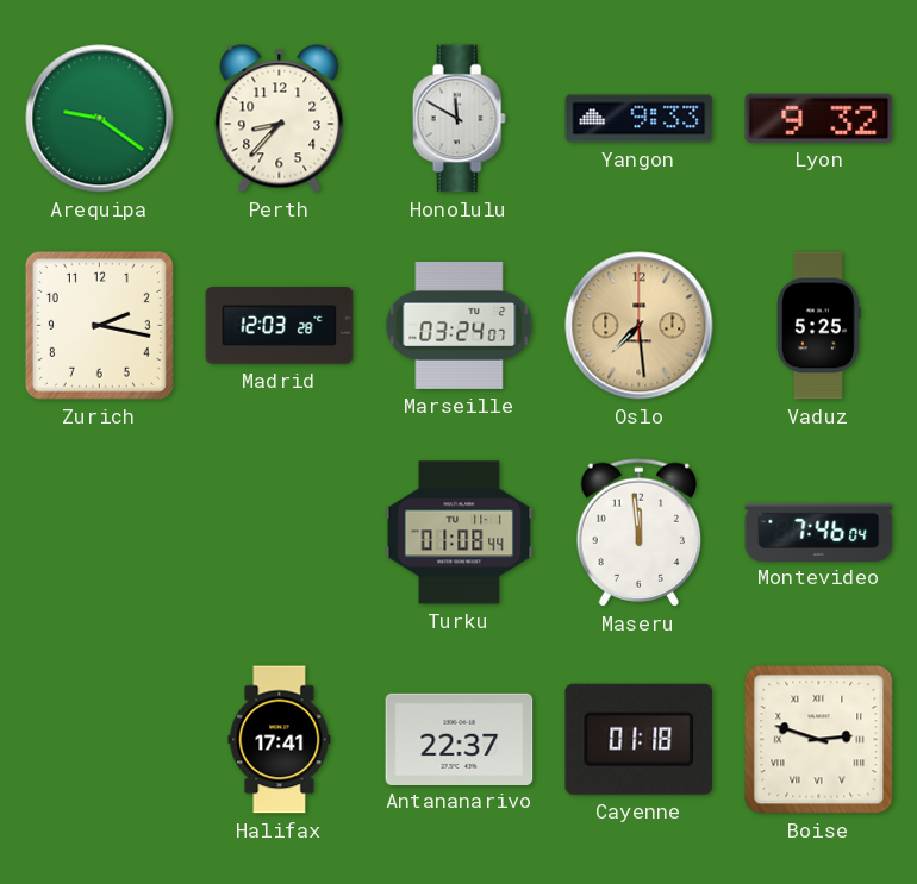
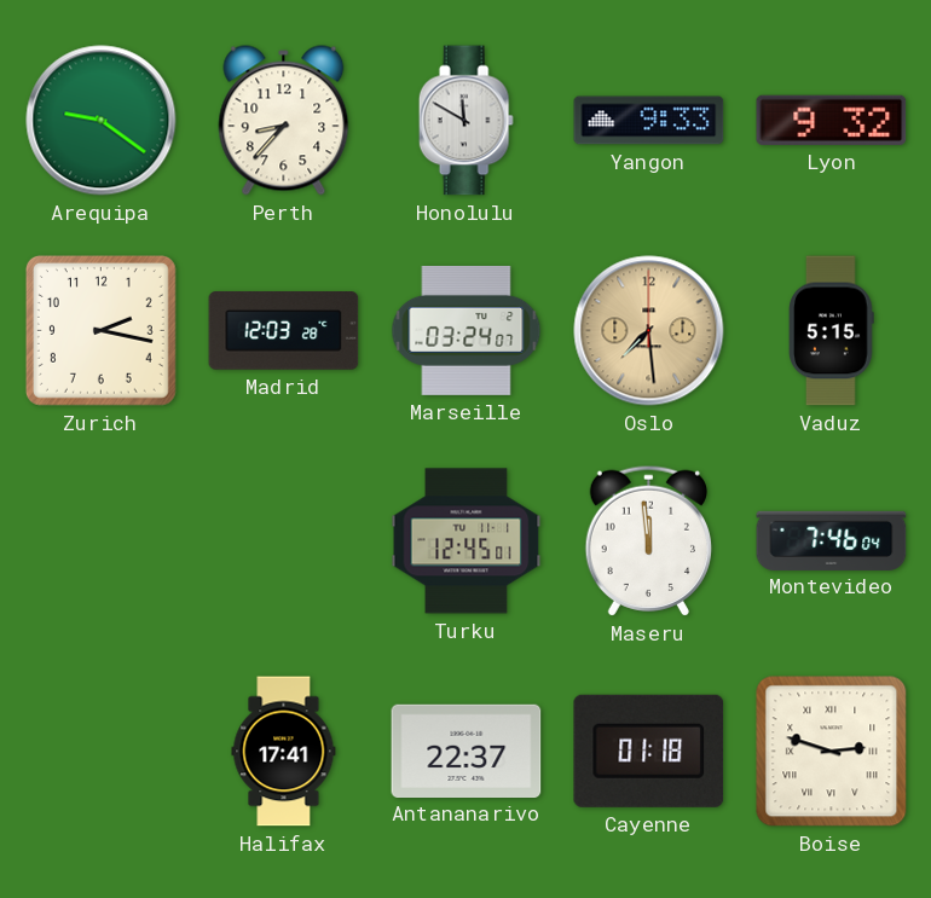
Vaduz: 5:25 -> 5:15
Turku: 01:08 -> 12:45
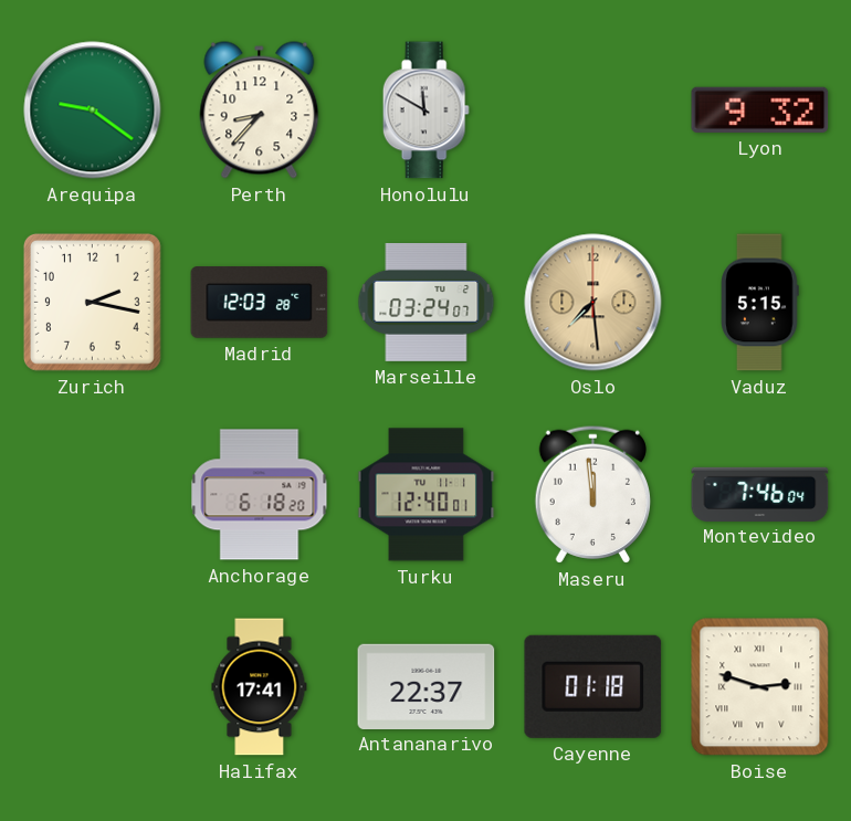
Yangon: 9:33 -> none
Anchorage: none -> 6:18
Turku: 12:45 -> 12:40
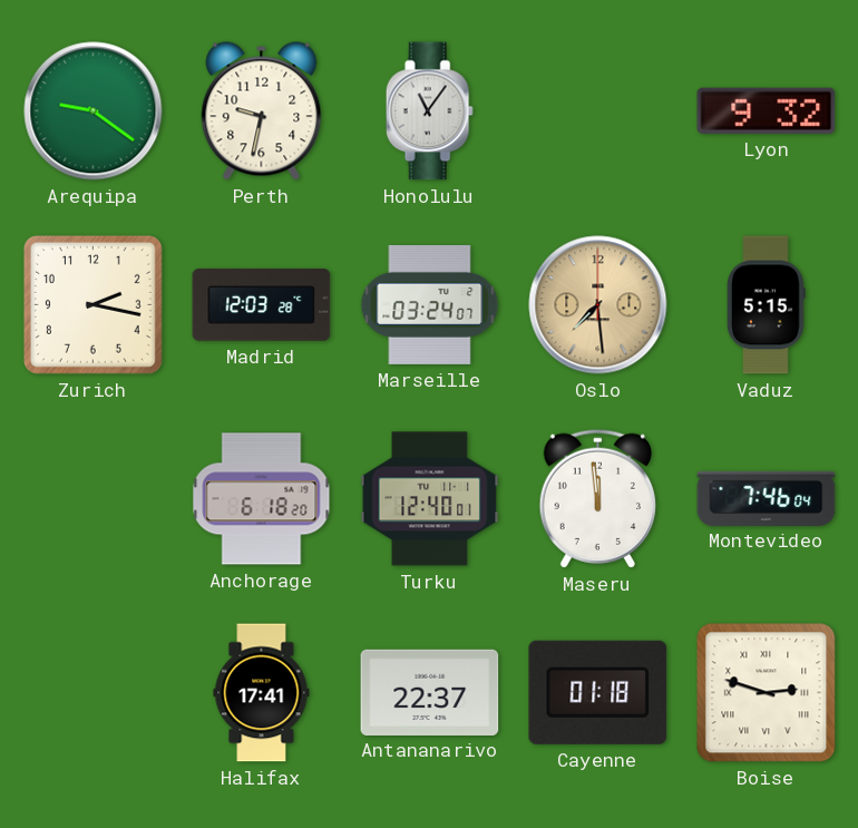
Perth: 8:37 -> 9:32
Honolulu: 11:50 -> 11:06
